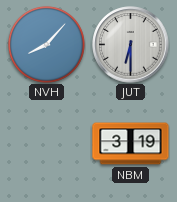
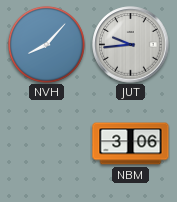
JUT: 6:30 -> 9:44
NBM: 3:19 -> 3:06
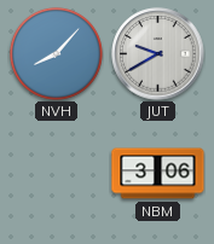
JUT: 9:44 -> 9:40
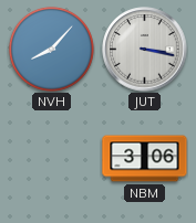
JUT: 9:40 -> 3:17
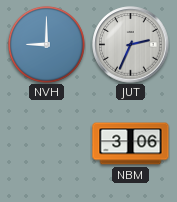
NVH: 8:07 -> 9:00
JUT: 3:17 -> 2:34
